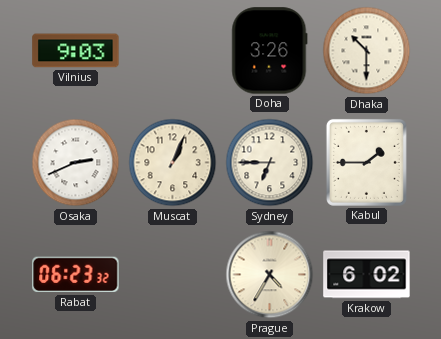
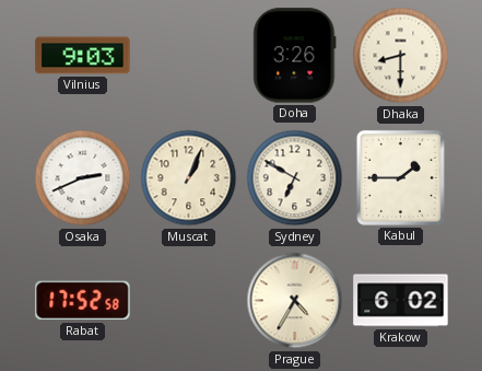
Dhaka: 10:30 -> 8:30
Sydney: 6:45 -> 6:50
Rabat: 06:23 -> 17:52
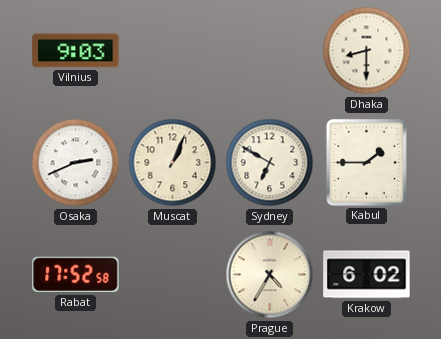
Doha: 3:26 -> none
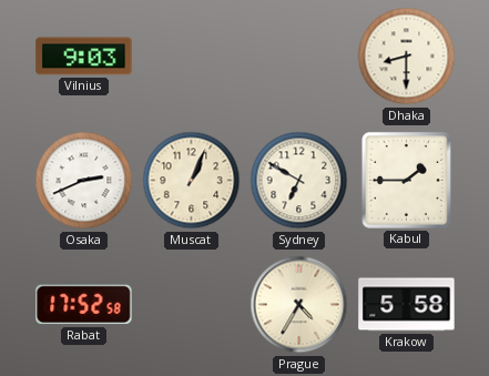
Krakow: 6:02 -> 5:58
